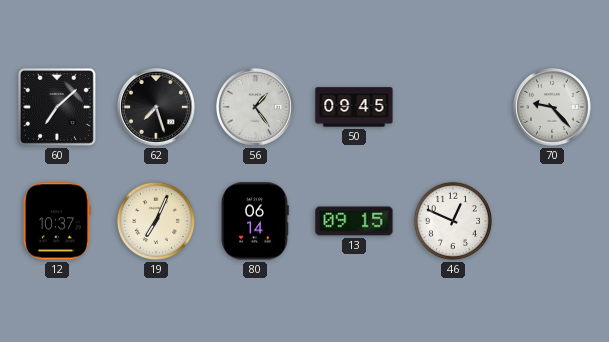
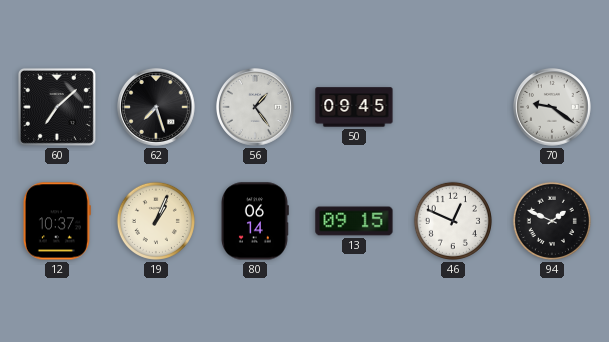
70: 9:23 -> 9:21
19: 7:04 -> 1:04
94: none -> 1:49
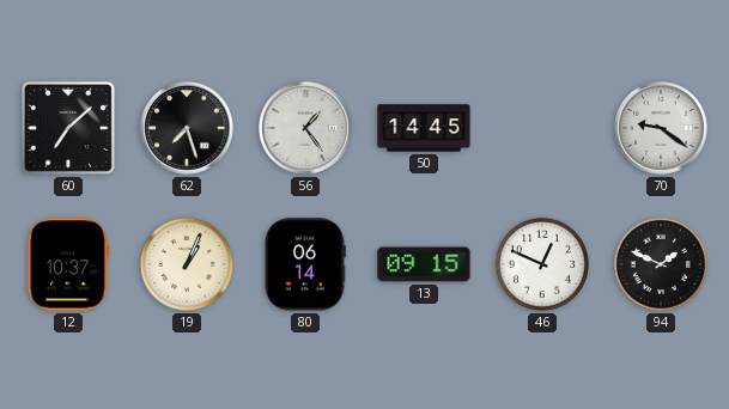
50: 09:45 -> 14:45
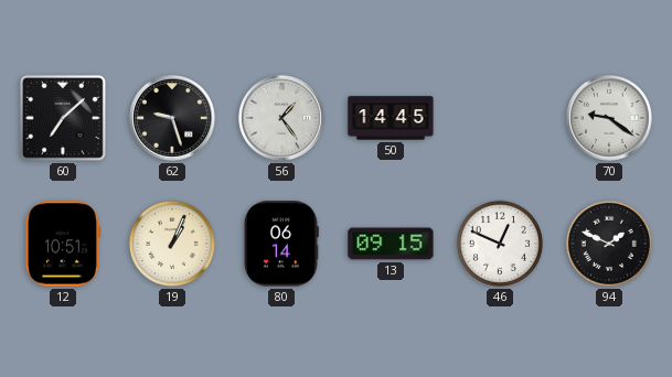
62: 7:27 -> 9:27
12: 10:37 -> 10:51
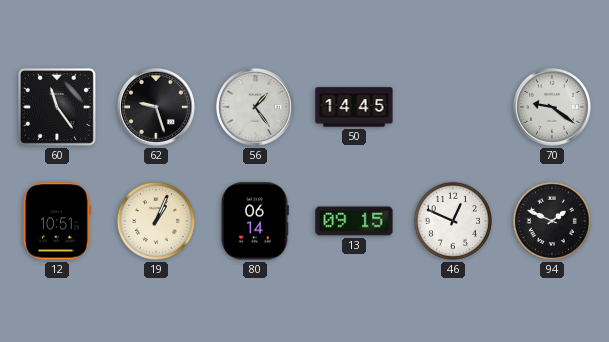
60: 7:08 -> 11:24
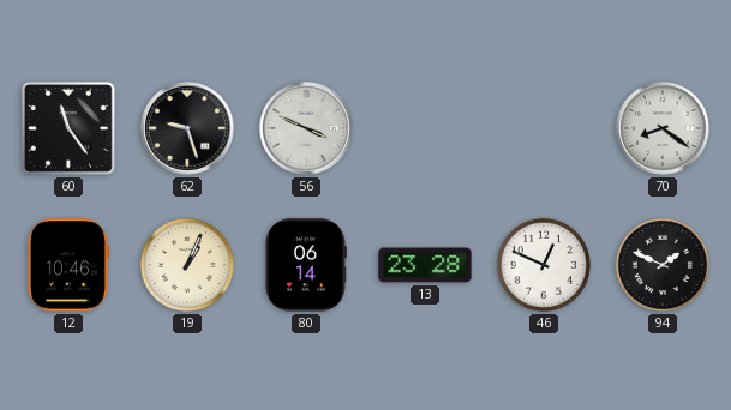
56: 1:24 -> 3:49
50: 14:45 -> none
70: 9:21 -> 8:21
12: 10:51 -> 10:46
13: 09:15 -> 23:28
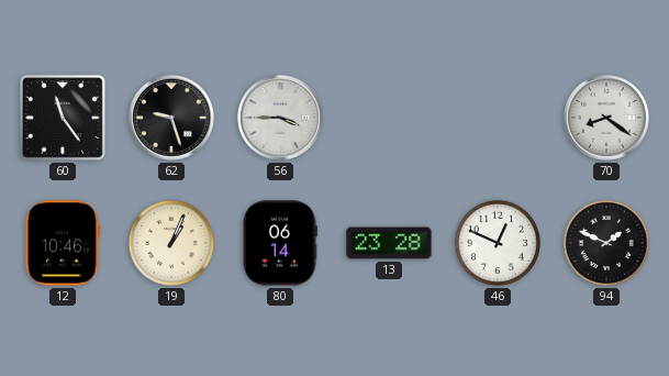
56: 3:49 -> 3:45
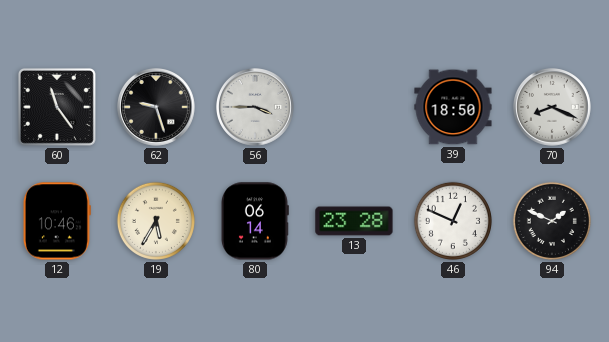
39: none -> 18:50
70: 8:21 -> 8:19
19: 1:04 -> 5:35
